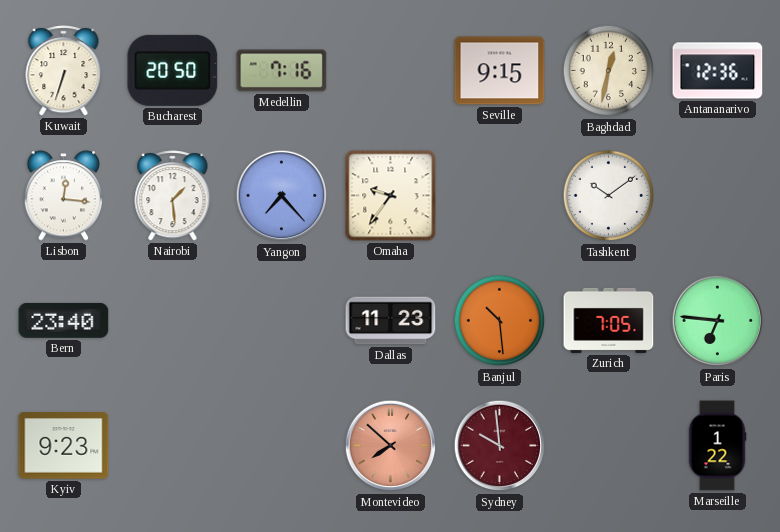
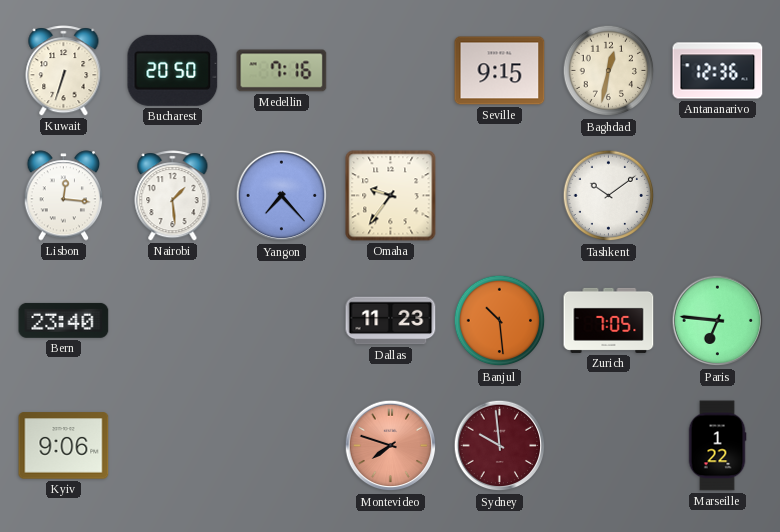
Kyiv: 9:23 -> 9:06
Montevideo: 7:52 -> 7:48
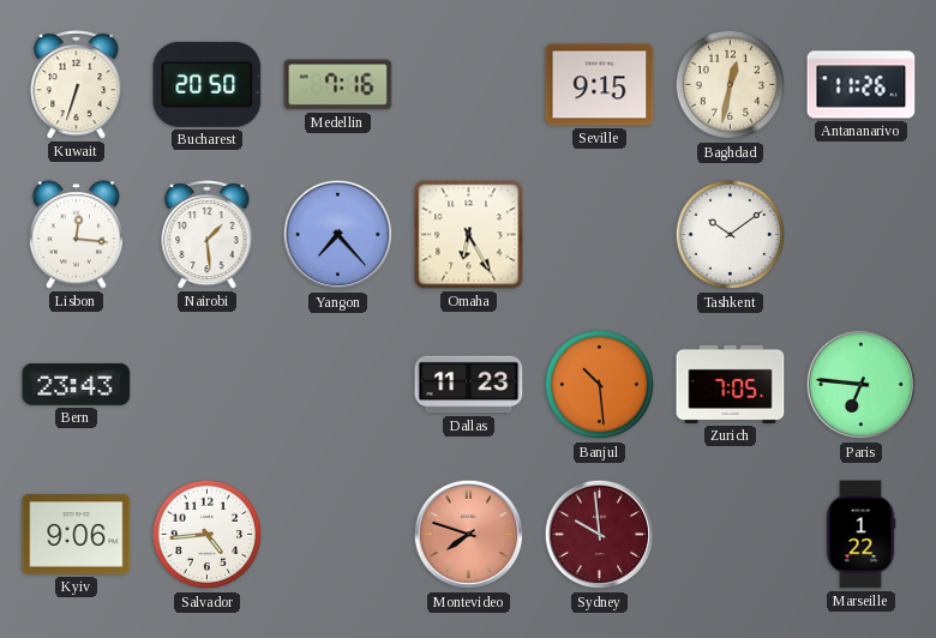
Antananarivo: 12:36 -> 11:26
Omaha: 9:36 -> 6:25
Bern: 23:40 -> 23:43
Salvador: none -> 4:44
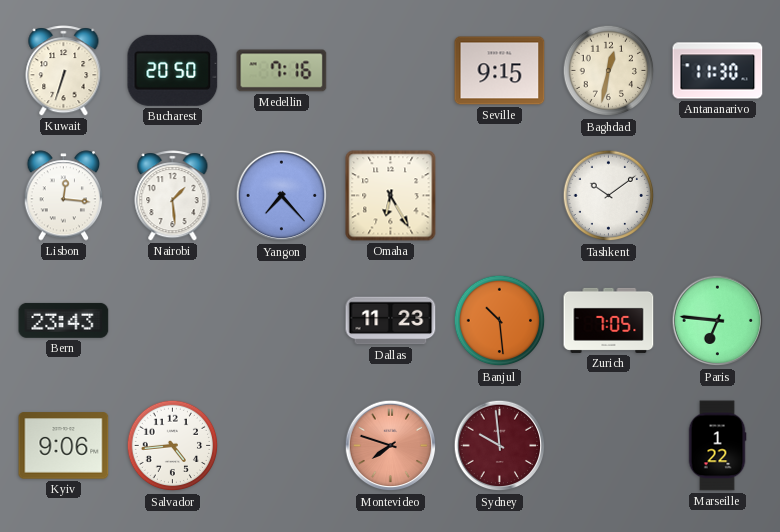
Antananarivo: 11:26 -> 11:30
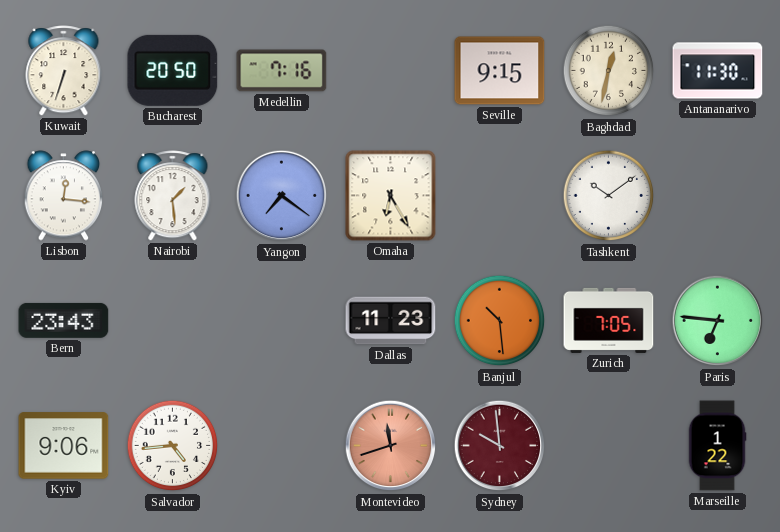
Yangon: 7:23 -> 7:21
Montevideo: 7:48 -> 11:42
